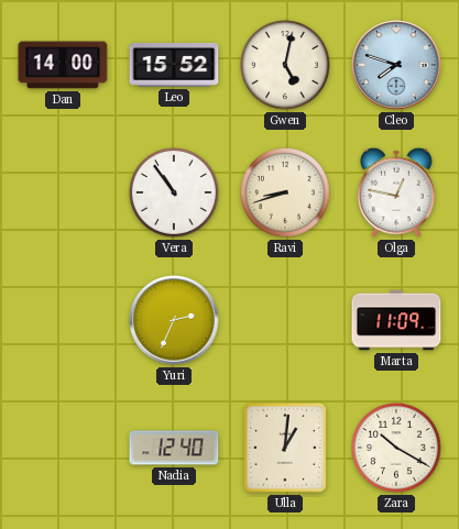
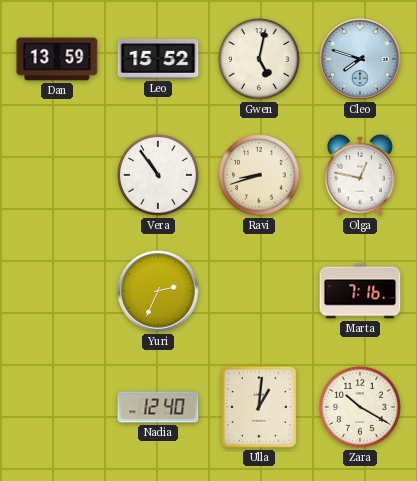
Dan: 14:00 -> 13:59
Marta: 11:09 -> 7:16
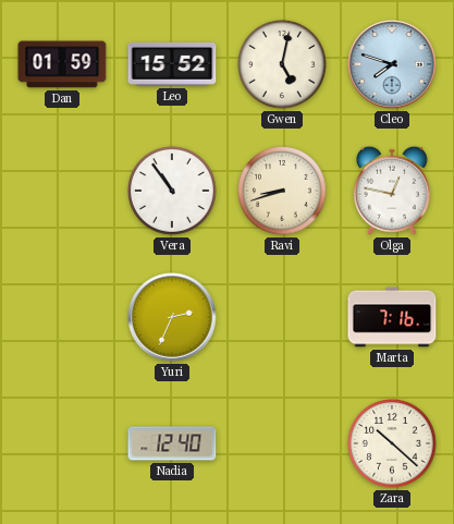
Dan: 13:59 -> 01:59
Ulla: 1:01 -> none
Zara: 10:20 -> 10:22
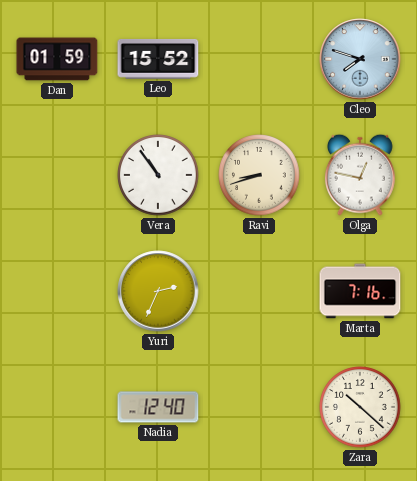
Gwen: 5:02 -> none
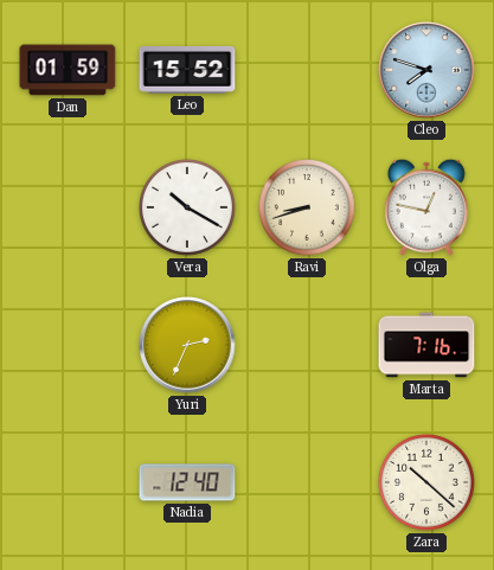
Vera: 10:54 -> 10:20
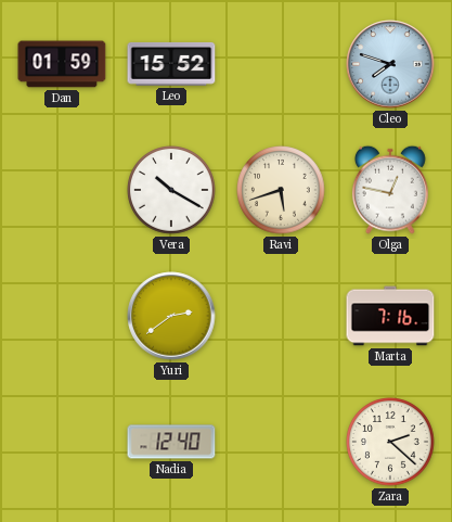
Ravi: 8:42 -> 5:42
Yuri: 2:34 -> 2:39
Zara: 10:22 -> 2:22
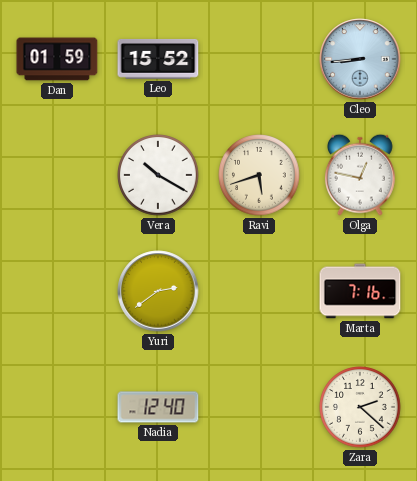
Cleo: 7:48 -> 8:44
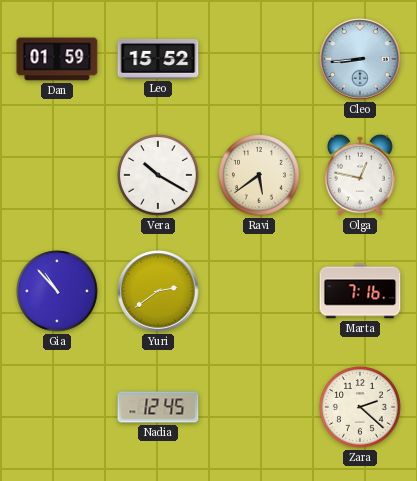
Ravi: 5:42 -> 5:39
Gia: none -> 10:53
Nadia: 12:40 -> 12:45
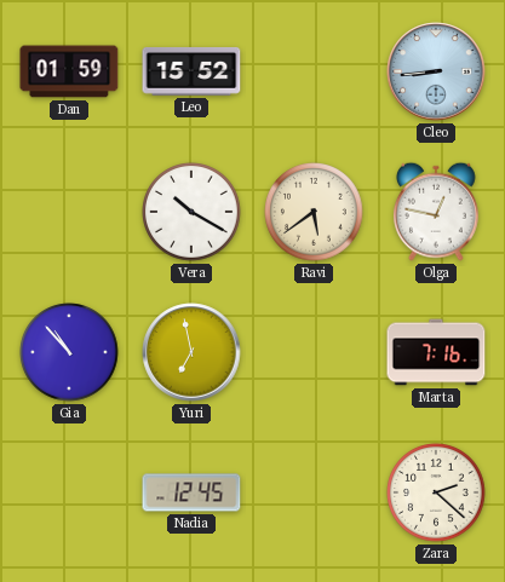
Yuri: 2:39 -> 6:58
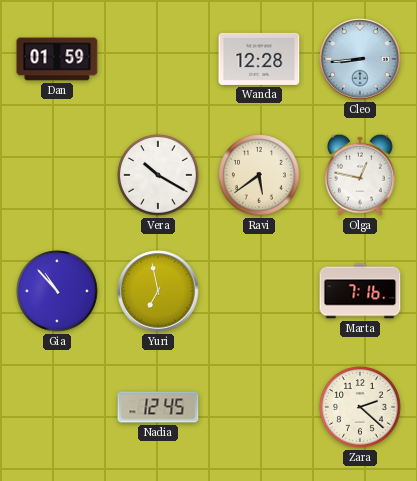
Leo: 15:52 -> none
Wanda: none -> 12:28
